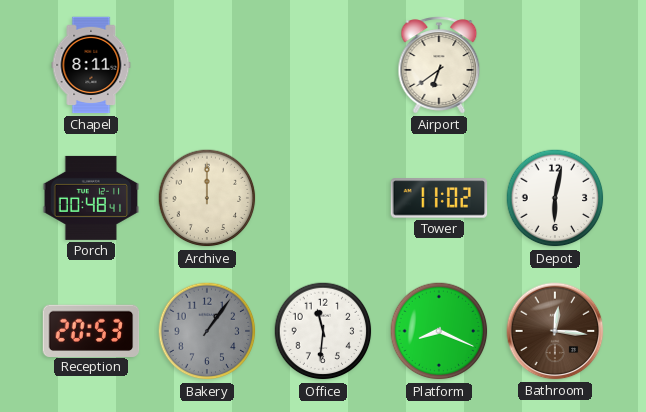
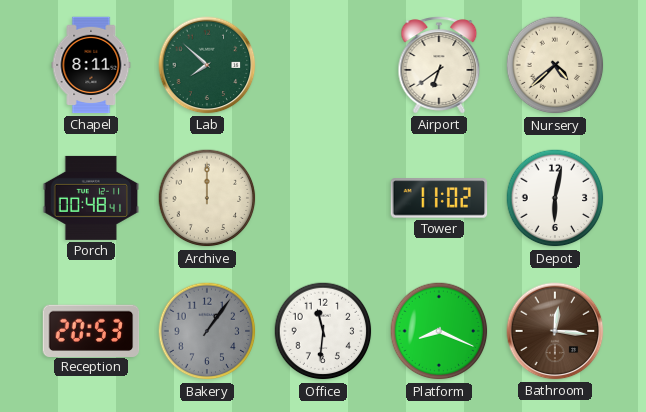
Lab: none -> 7:52
Nursery: none -> 4:38
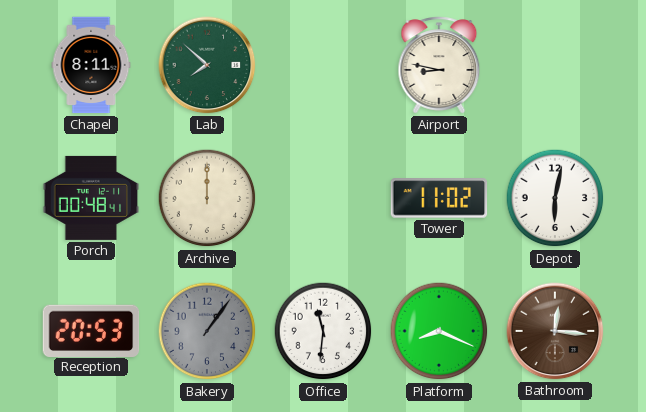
Airport: 6:39 -> 8:47
Nursery: 4:38 -> none
